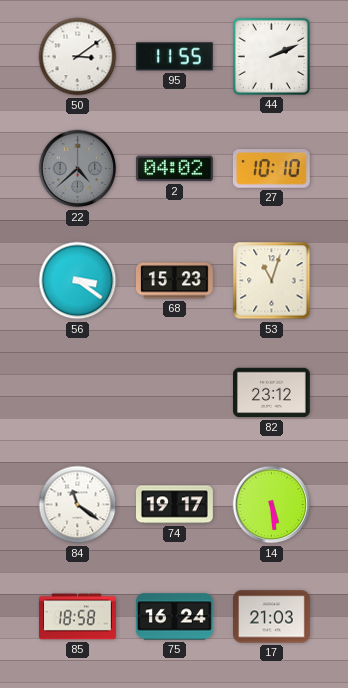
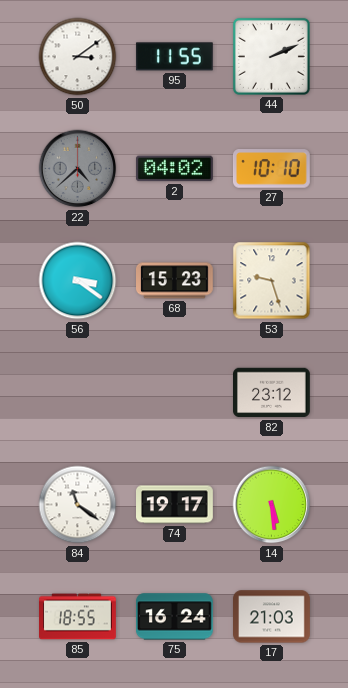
53: 11:03 -> 9:27
85: 18:58 -> 18:55
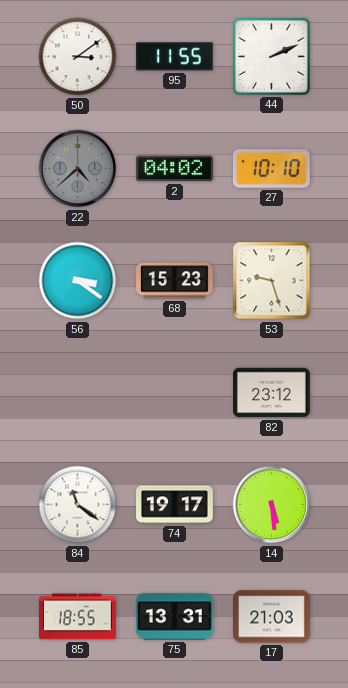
75: 16:24 -> 13:31
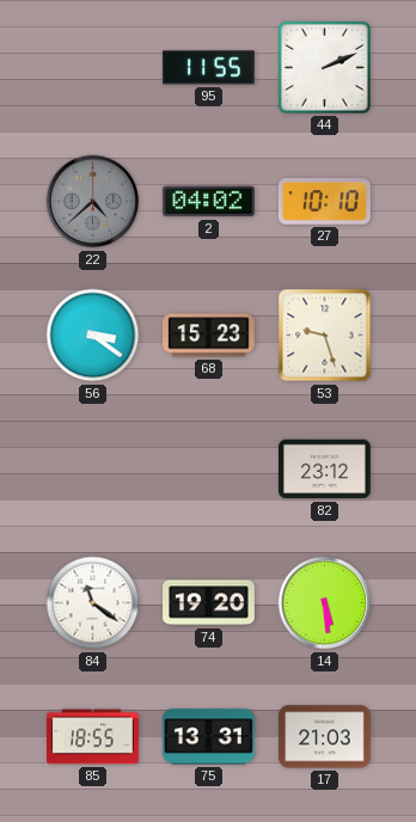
50: 3:09 -> none
74: 19:17 -> 19:20
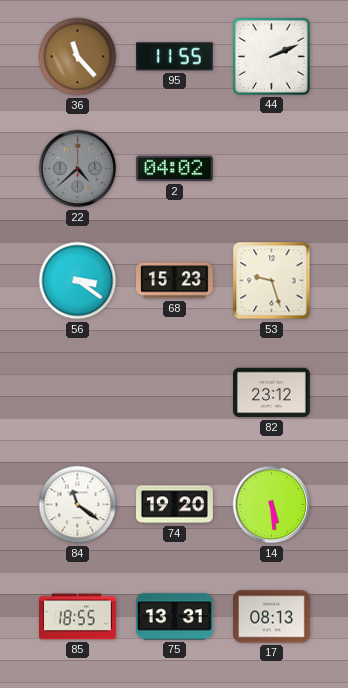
36: none -> 11:23
27: 10:10 -> none
17: 21:03 -> 08:13
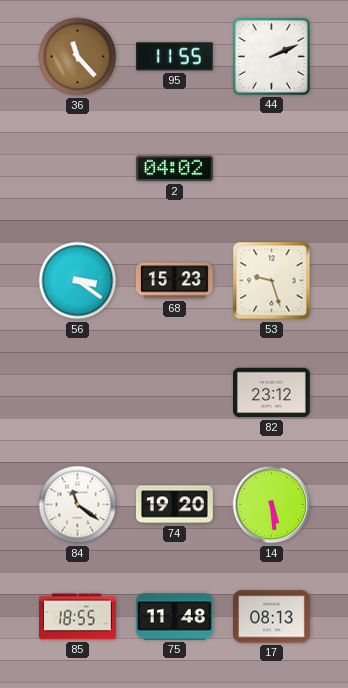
22: 4:38 -> none
75: 13:31 -> 11:48
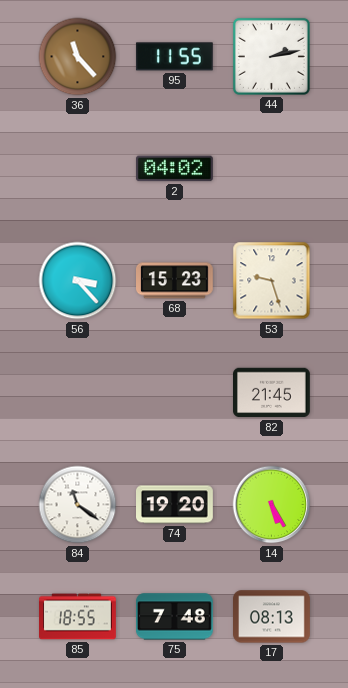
44: 2:11 -> 2:13
56: 3:21 -> 3:23
82: 23:12 -> 21:45
14: 5:29 -> 5:25
75: 11:48 -> 7:48
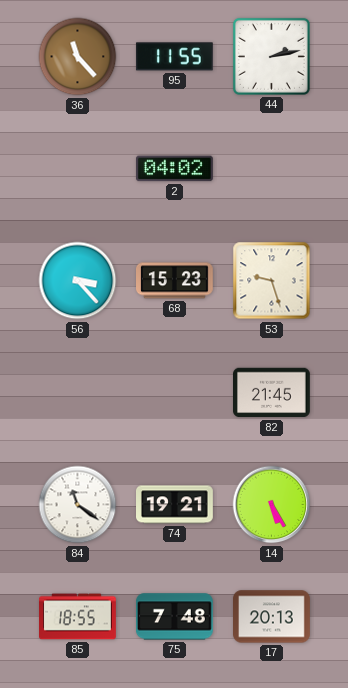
74: 19:20 -> 19:21
17: 08:13 -> 20:13
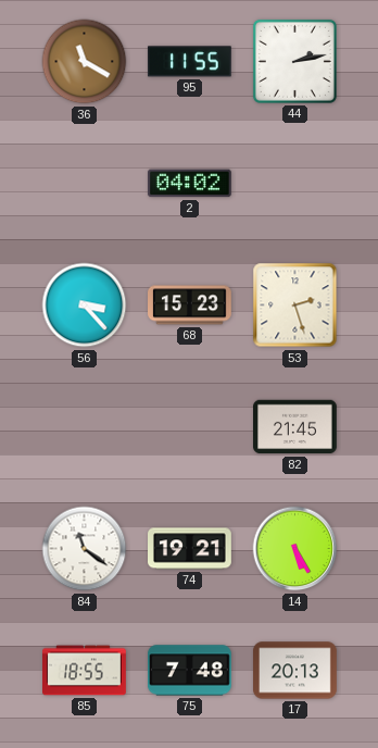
36: 11:23 -> 11:20
53: 9:27 -> 2:27
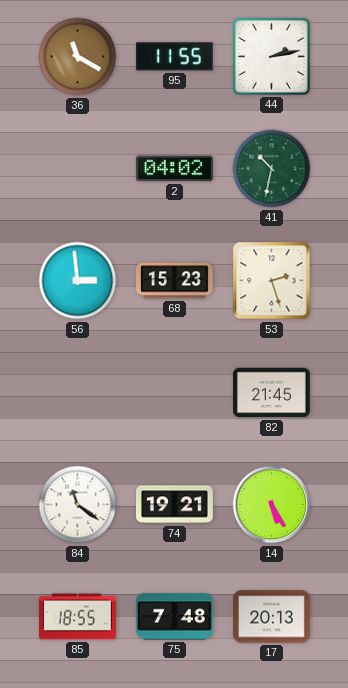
41: none -> 10:32
56: 3:23 -> 2:59
